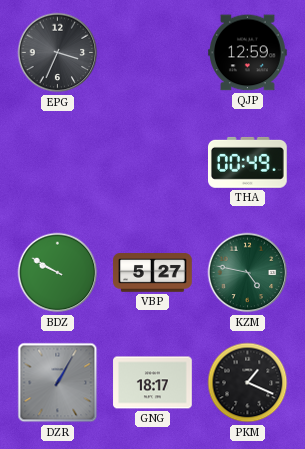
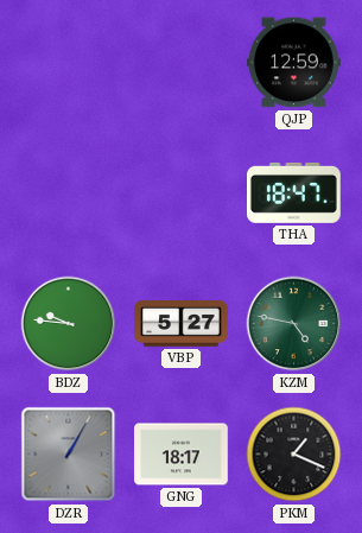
EPG: 3:34 -> none
THA: 00:49 -> 18:47
BDZ: 9:50 -> 9:46
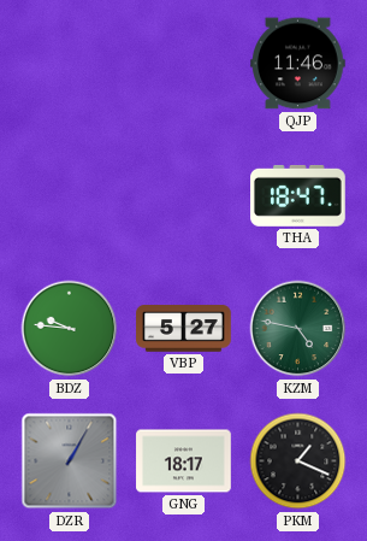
QJP: 12:59 -> 11:46
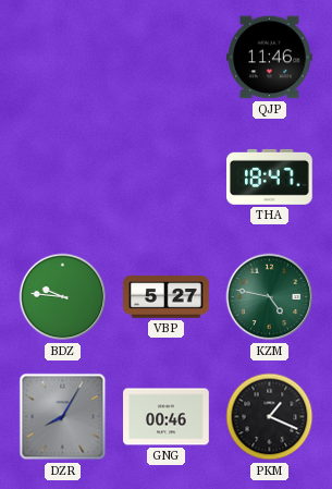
DZR: 1:05 -> 8:05
GNG: 18:17 -> 00:46
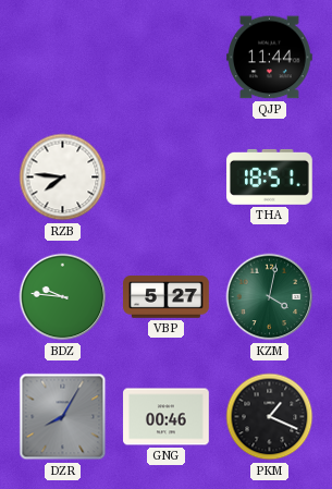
QJP: 11:46 -> 11:44
RZB: none -> 7:46
THA: 18:47 -> 18:51
KZM: 4:47 -> 4:02
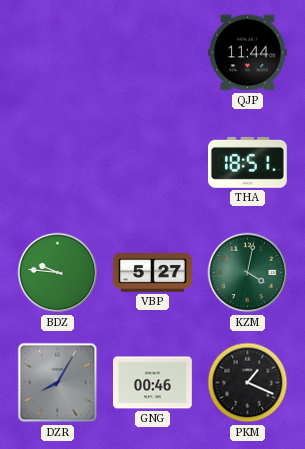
RZB: 7:46 -> none
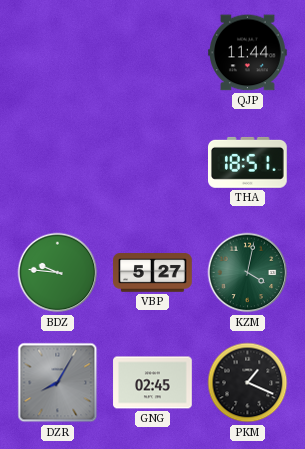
GNG: 00:46 -> 02:45
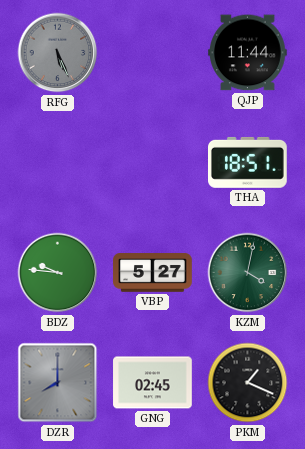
RFG: none -> 5:26
DZR: 8:05 -> 8:00
